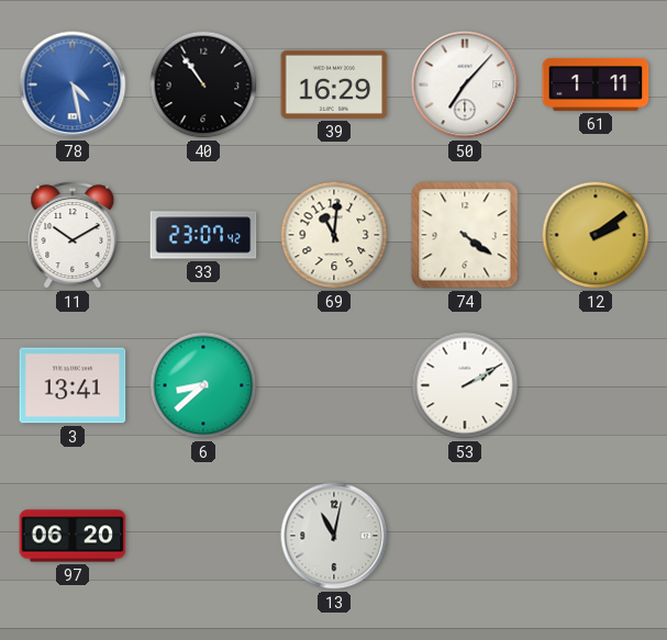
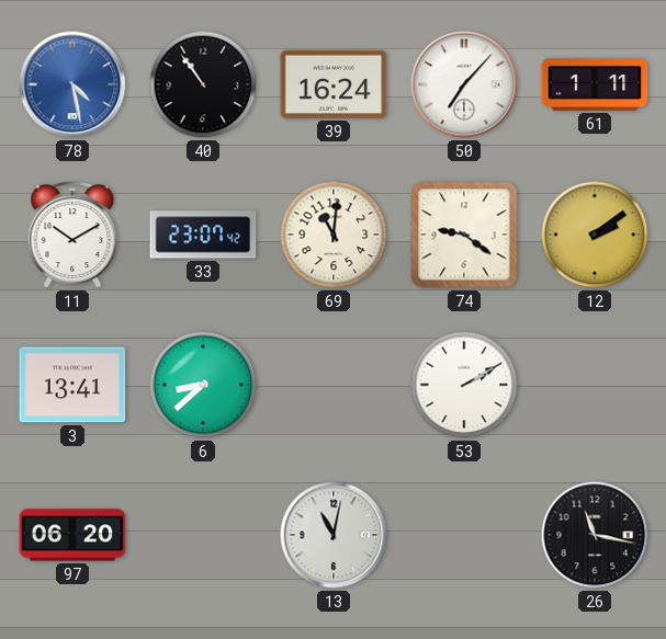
39: 16:29 -> 16:24
74: 4:21 -> 9:21
26: none -> 11:17
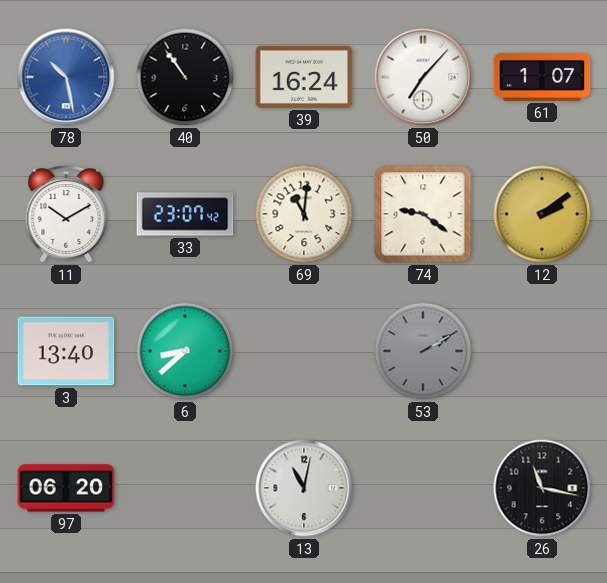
78: 4:28 -> 10:28
61: 1:11 -> 1:07
3: 13:41 -> 13:40
53 dial: white -> grey
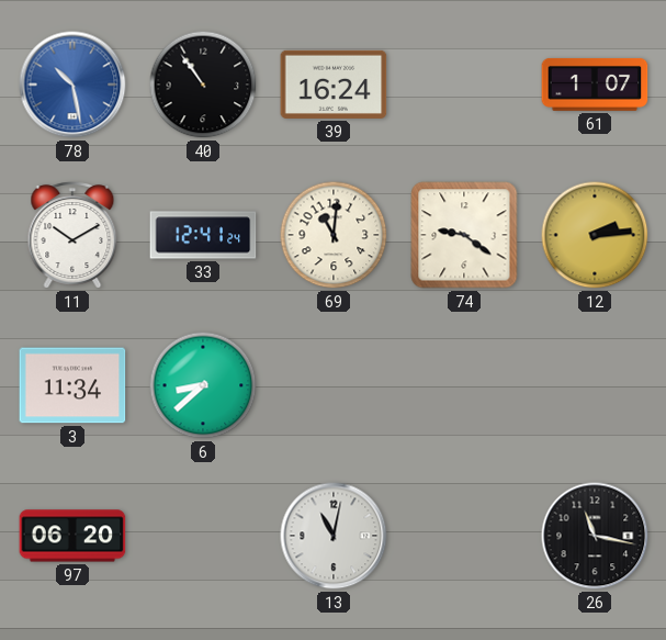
50: 7:07 -> none
33: 23:07 -> 12:41
12: 2:09 -> 2:14
3: 13:40 -> 11:34
53: 2:10 -> none
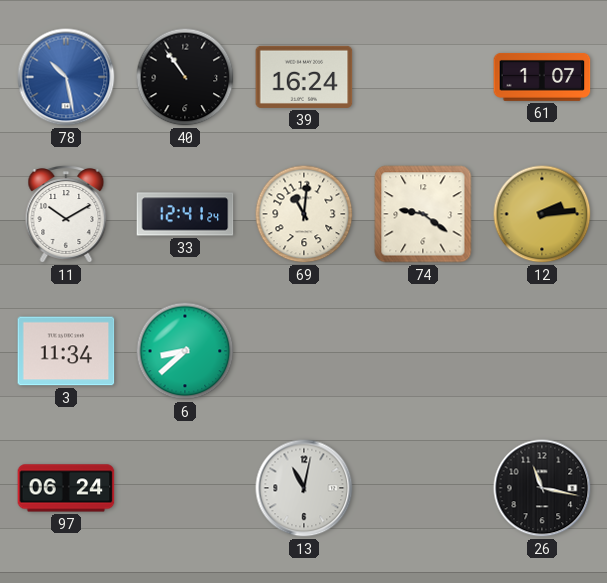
97: 06:20 -> 06:24
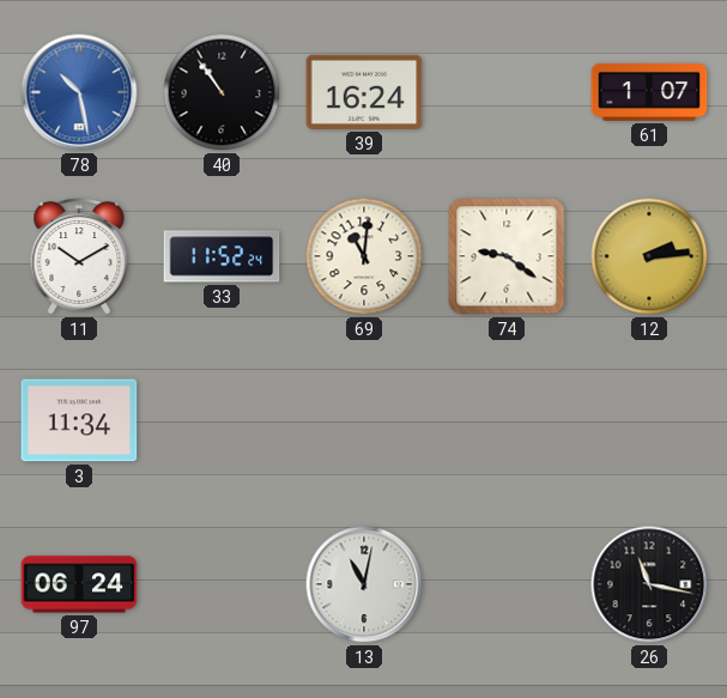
33: 12:41 -> 11:52
6: 8:38 -> none
